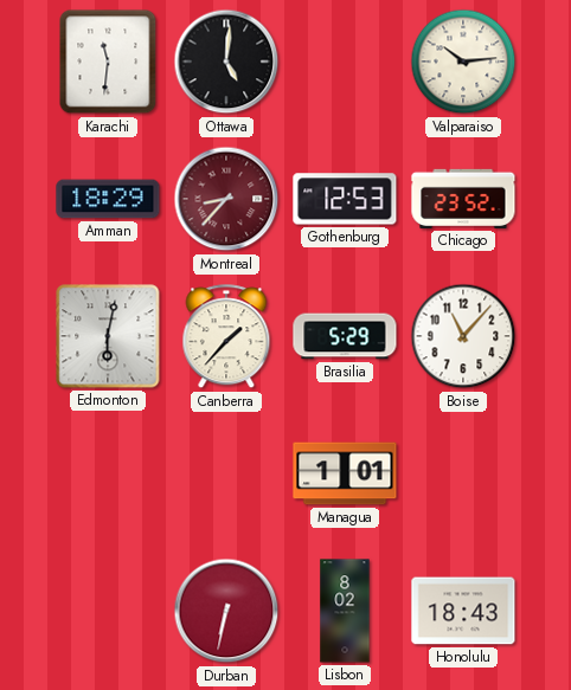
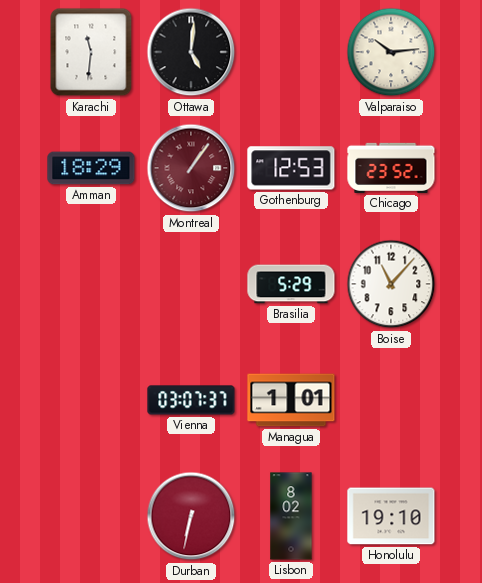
Montreal: 8:37 -> 1:06
Edmonton: 6:02 -> none
Canberra: 1:37 -> none
Vienna: none -> 03:07
Honolulu: 18:43 -> 19:10
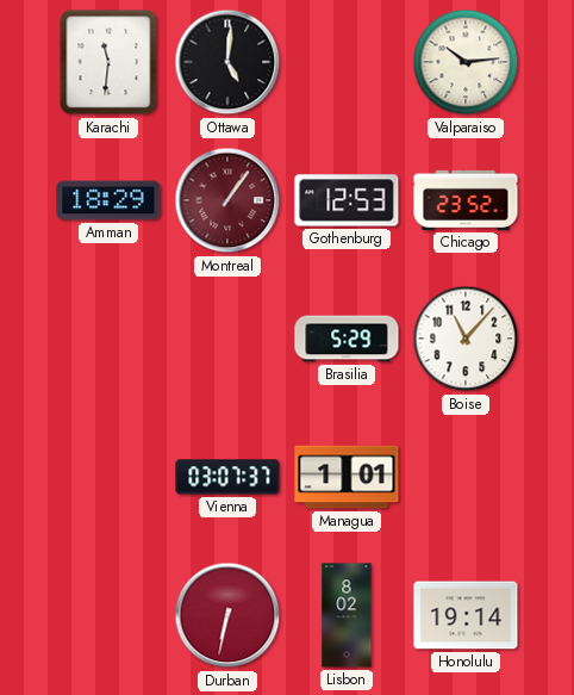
Honolulu: 19:10 -> 19:14
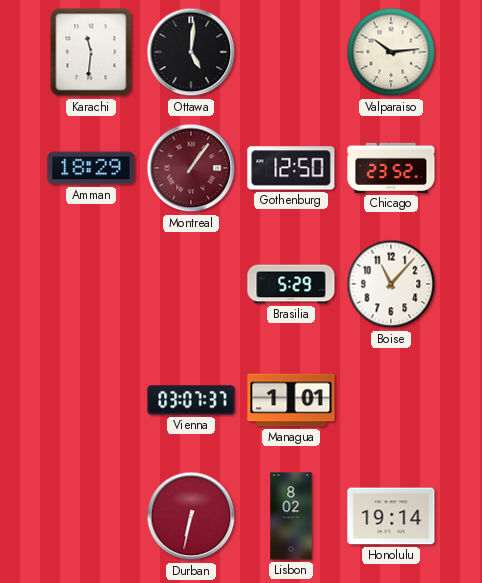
Gothenburg: 12:53 -> 12:50
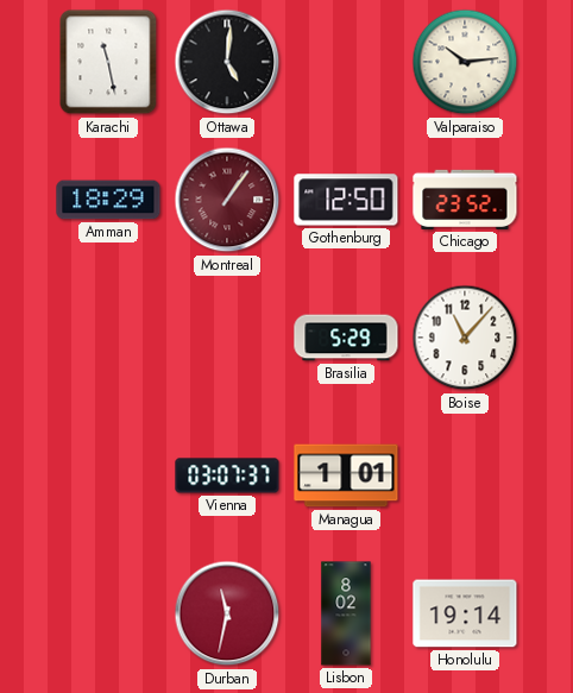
Karachi: 11:31 -> 11:28
Durban: 6:32 -> 11:32
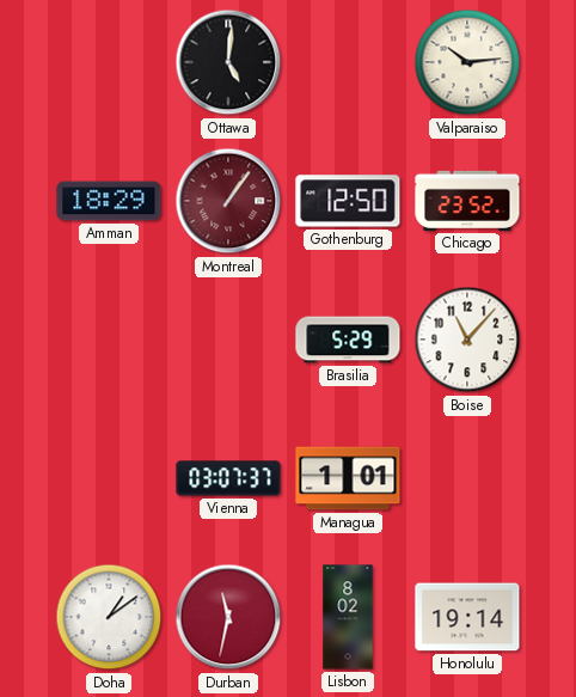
Karachi: 11:28 -> none
Doha: none -> 1:09
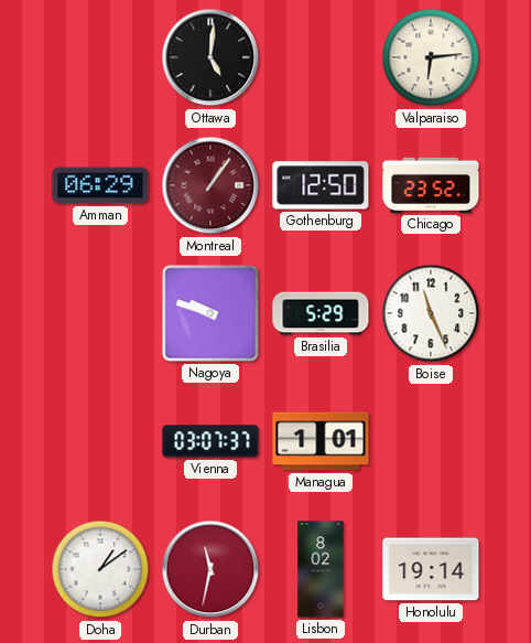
Valparaiso: 10:14 -> 6:14
Amman: 18:29 -> 06:29
Nagoya: none -> 9:48
Boise: 11:07 -> 11:26
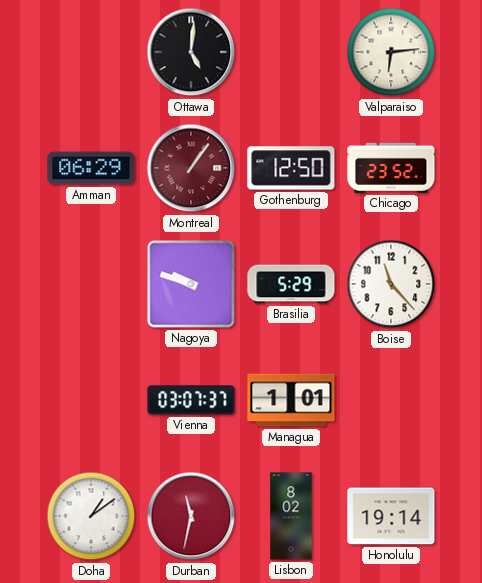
Boise: 11:26 -> 11:23
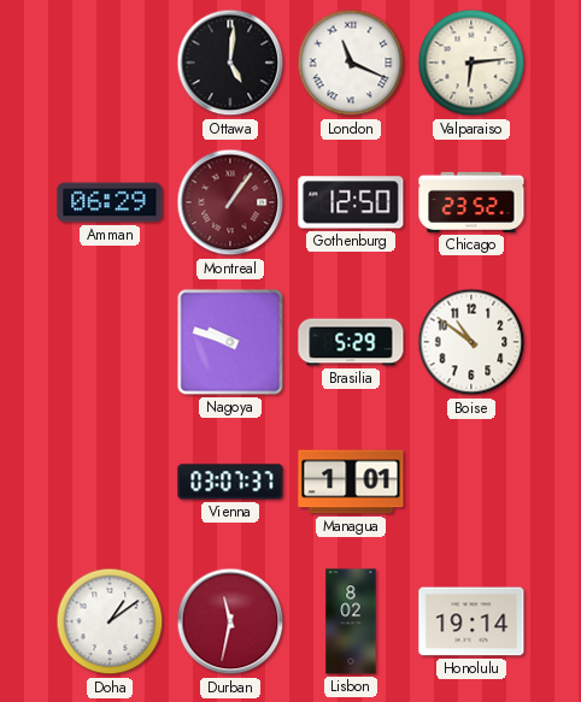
London: none -> 11:19
Boise: 11:23 -> 10:51
